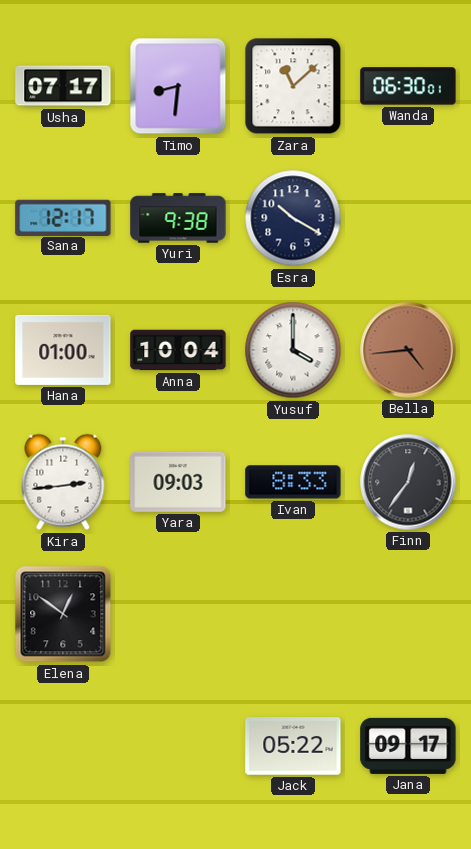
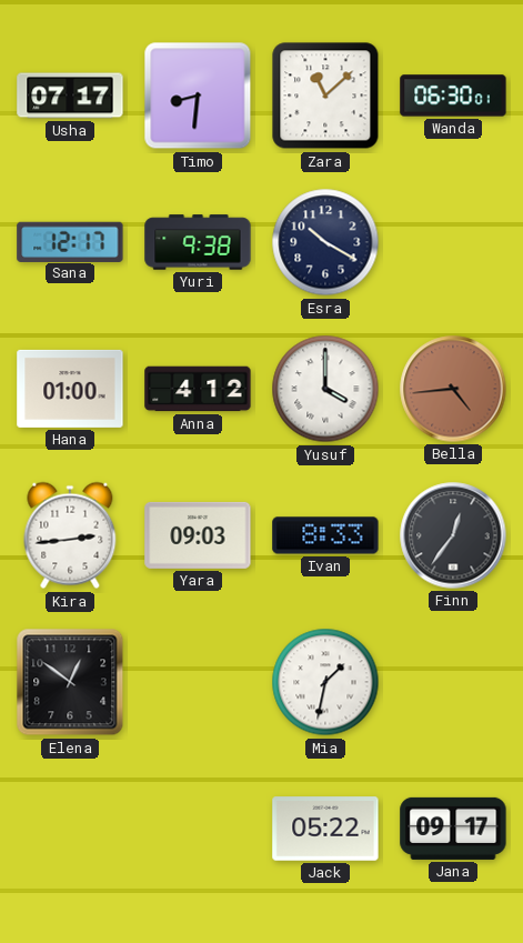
Anna: 10:04 -> 4:12
Mia: none -> 1:32
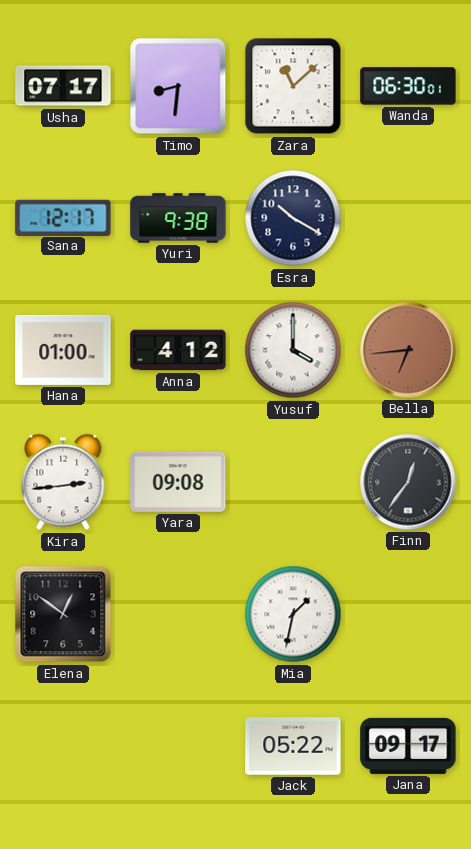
Bella: 4:44 -> 6:44
Yara: 09:03 -> 09:08
Ivan: 8:33 -> none
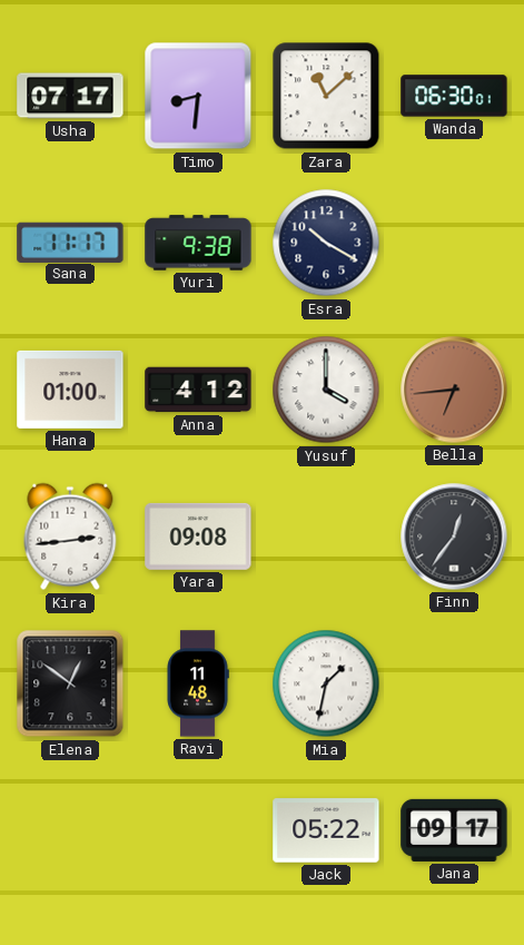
Sana: 12:17 -> 11:17
Ravi: none -> 11:48
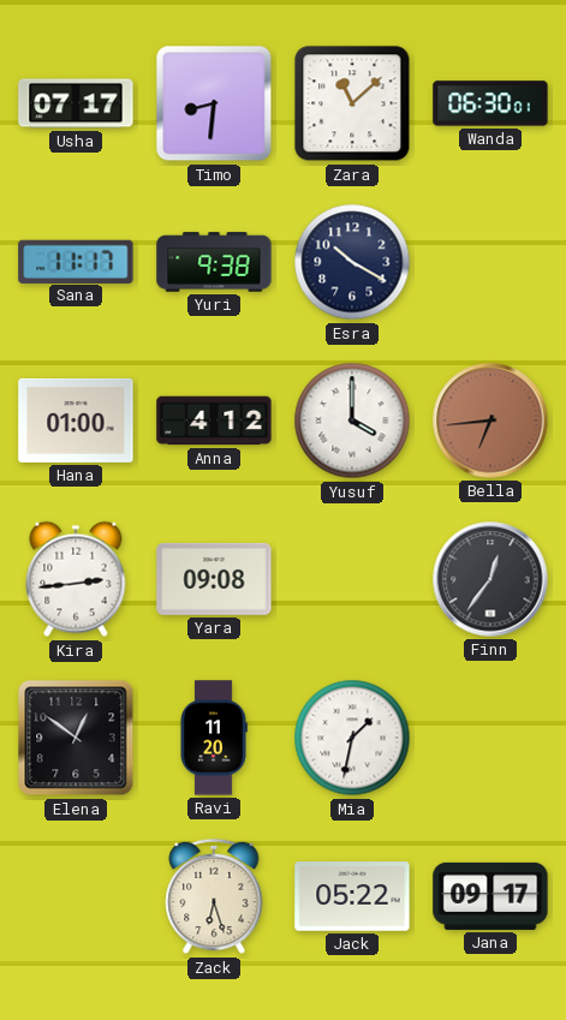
Ravi: 11:48 -> 11:20
Zack: none -> 6:27
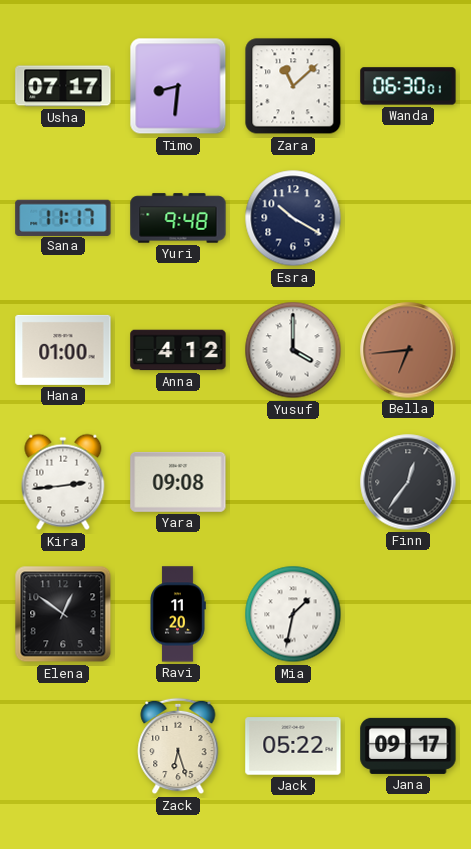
Yuri: 9:38 -> 9:48
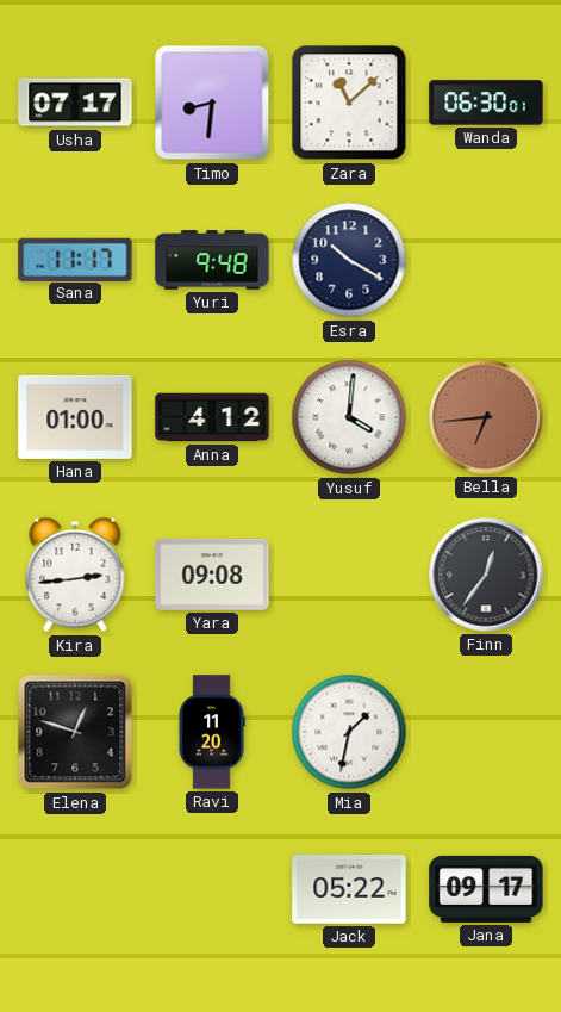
Yusuf: 4:00 -> 4:01
Elena: 12:51 -> 12:48
Zack: 6:27 -> none
